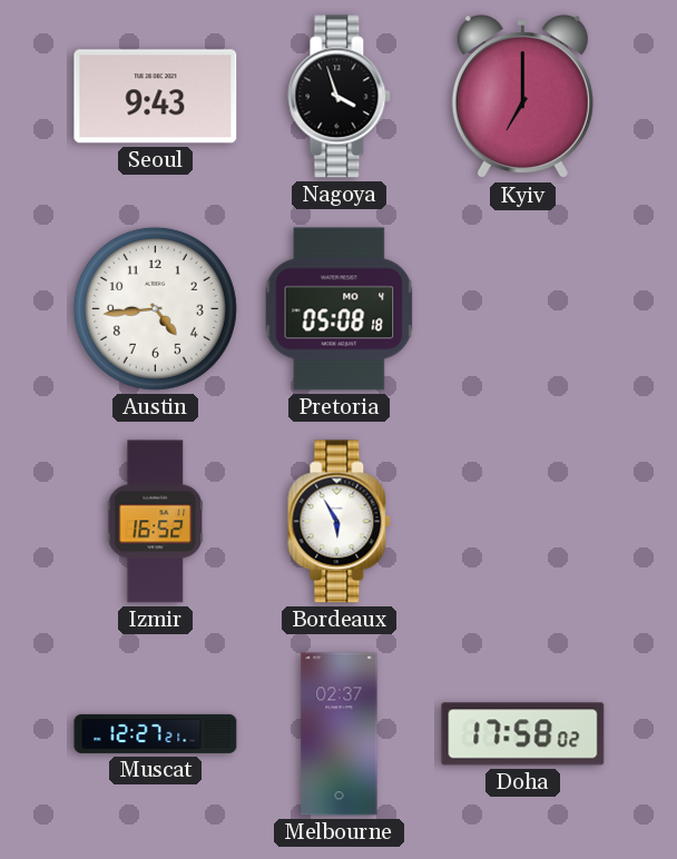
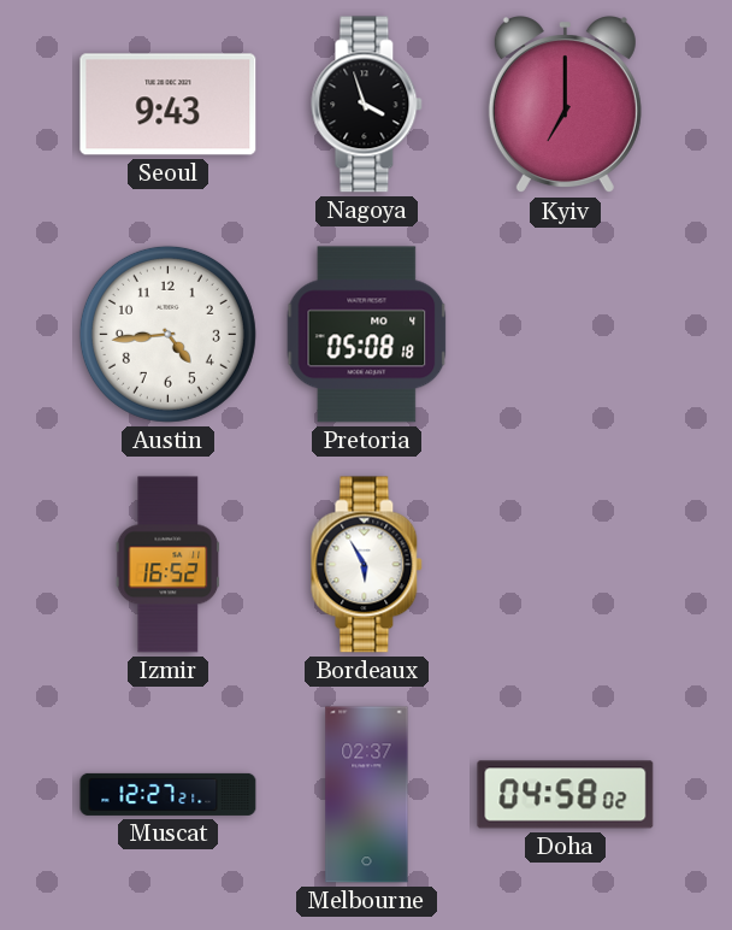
Doha: 17:58 -> 04:58
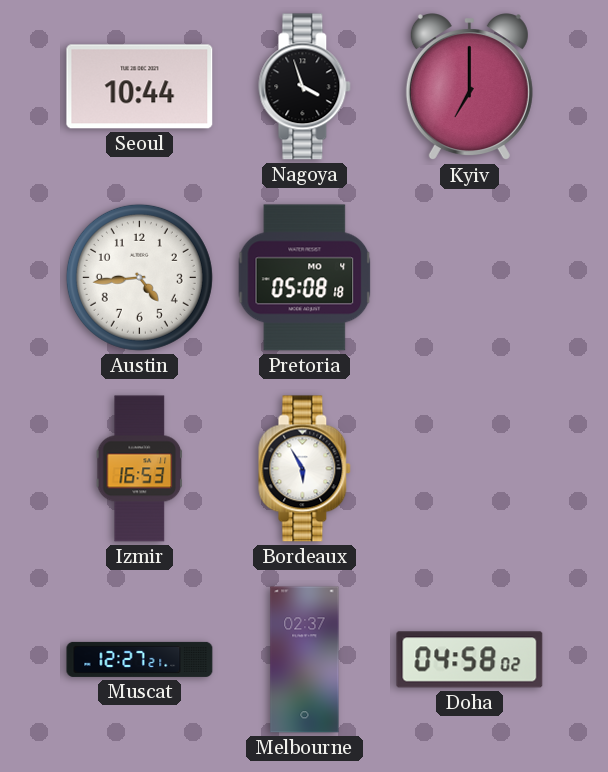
Seoul: 9:43 -> 10:44
Izmir: 16:52 -> 16:53
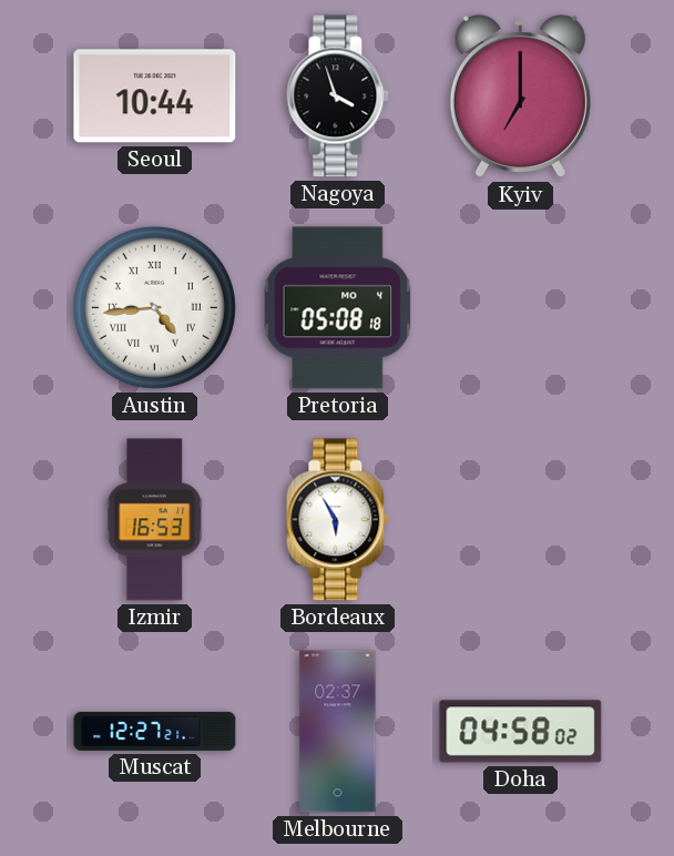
Austin numerals: Arabic -> Roman
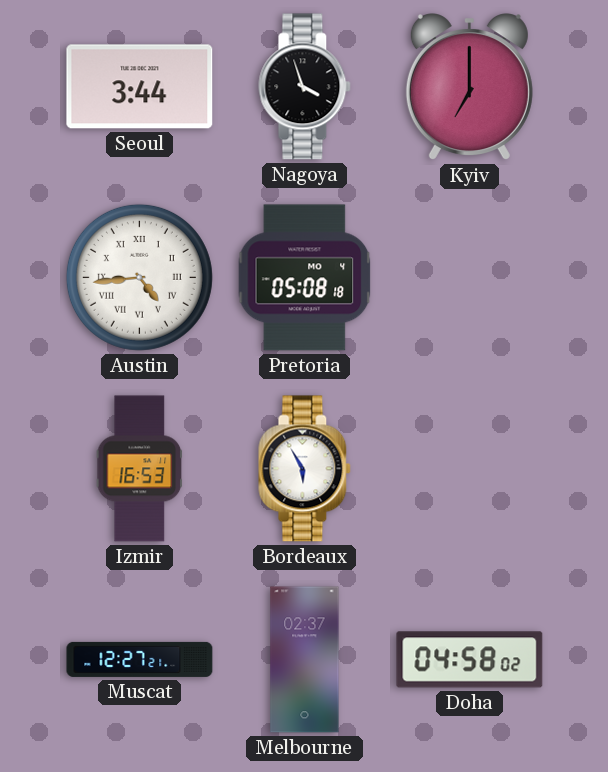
Seoul: 10:44 -> 3:44
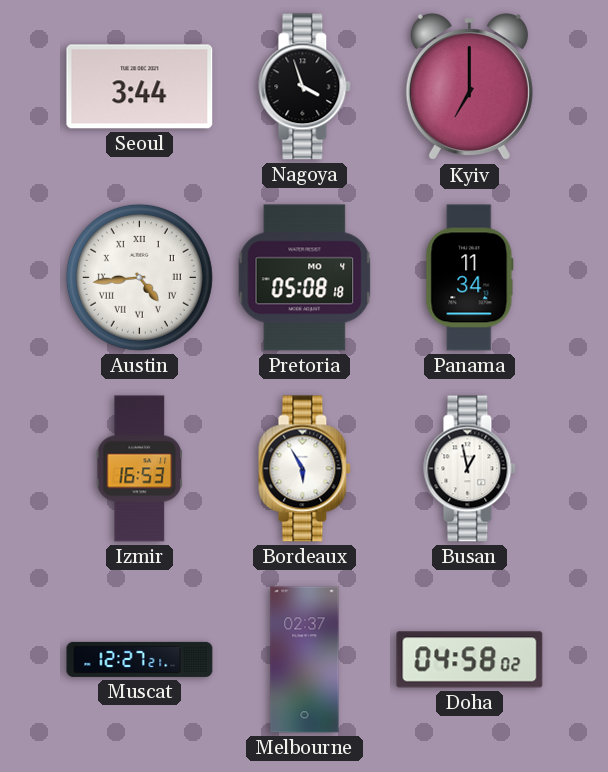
Panama: none -> 11:34
Busan: none -> 12:58
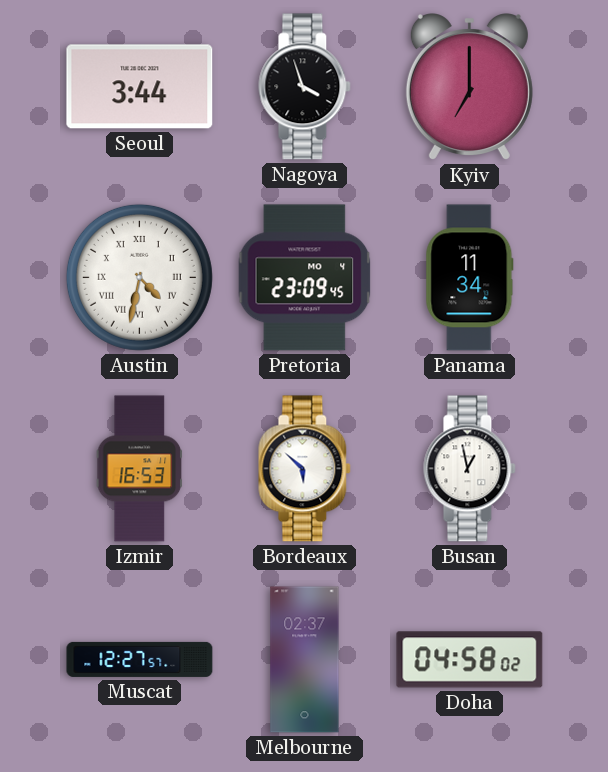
Austin: 4:44 -> 4:32
Pretoria: 05:08 -> 23:09
Bordeaux: 5:55 -> 5:52
Muscat: 12:27:21 -> 12:27:57
